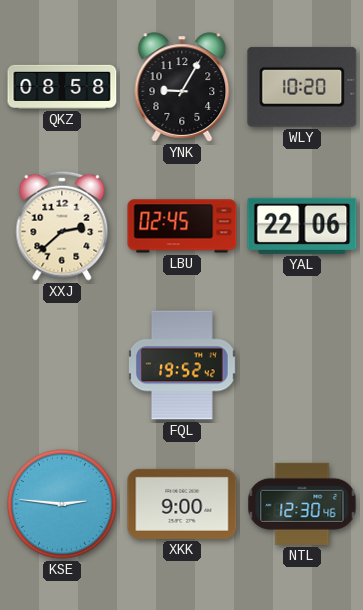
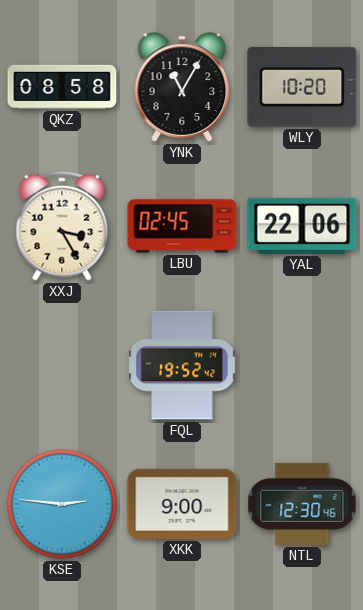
YNK: 9:05 -> 11:05
XXJ: 2:38 -> 3:25
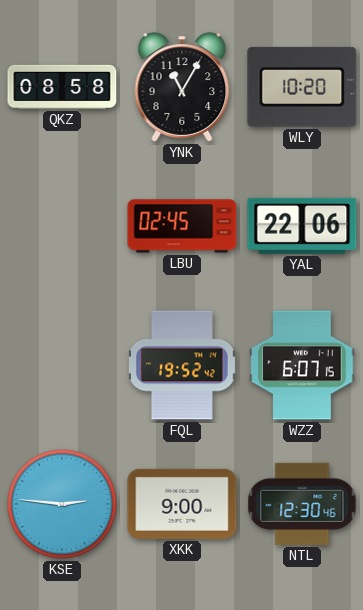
XXJ: 3:25 -> none
WZZ: none -> 6:07
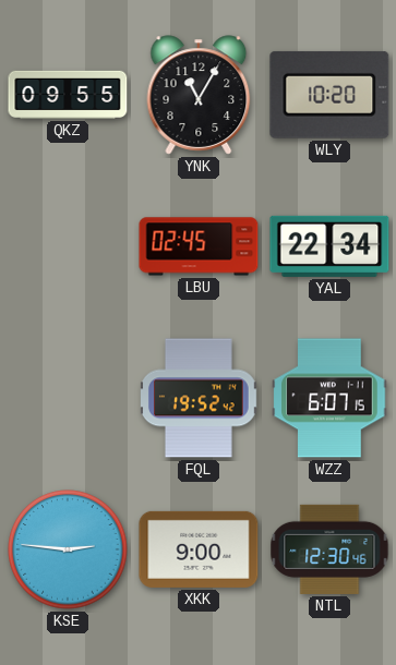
QKZ: 08:58 -> 09:55
YAL: 22:06 -> 22:34
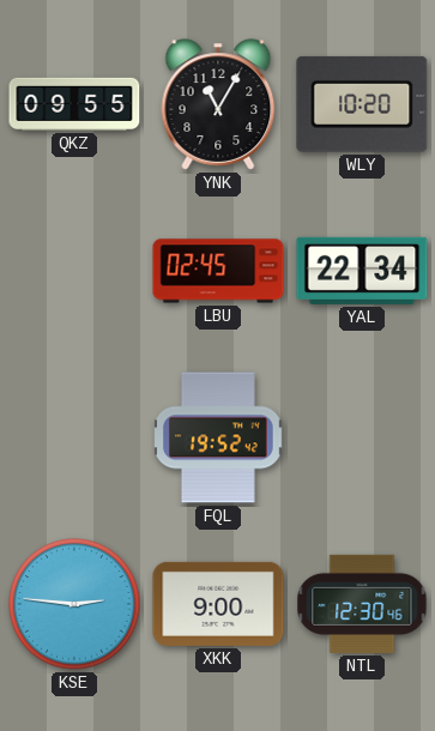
WZZ: 6:07 -> none
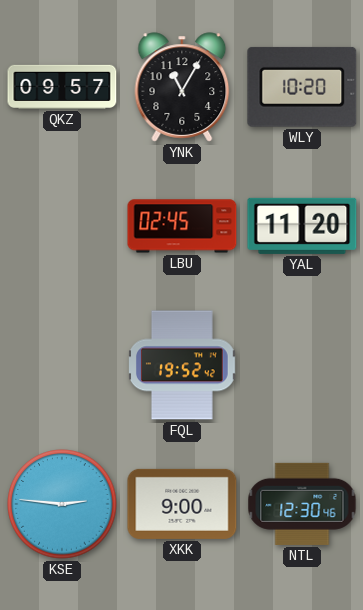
QKZ: 09:55 -> 09:57
YAL: 22:34 -> 11:20
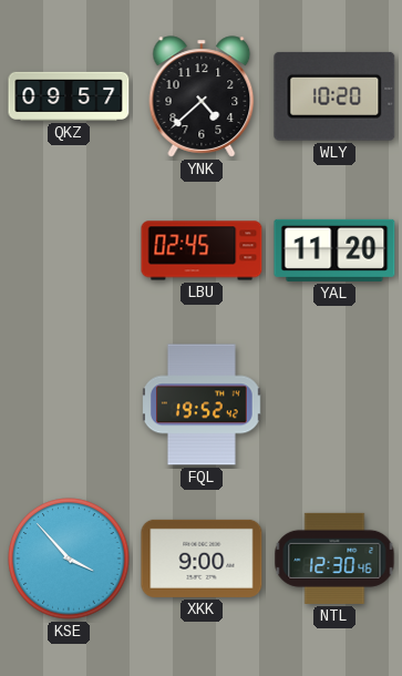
YNK: 11:05 -> 4:38
KSE: 2:46 -> 3:53
